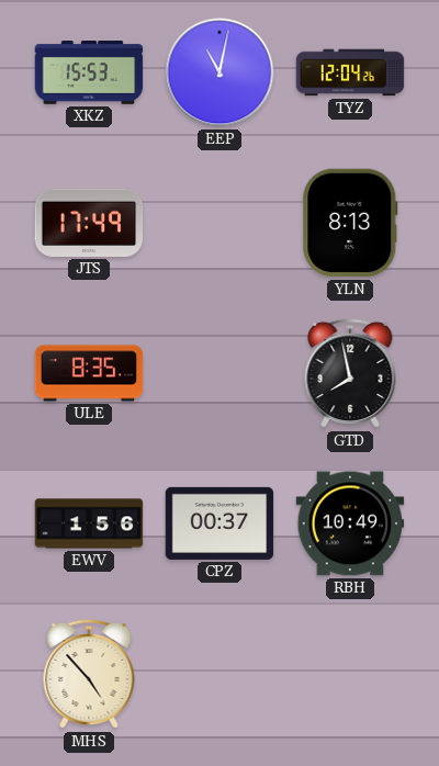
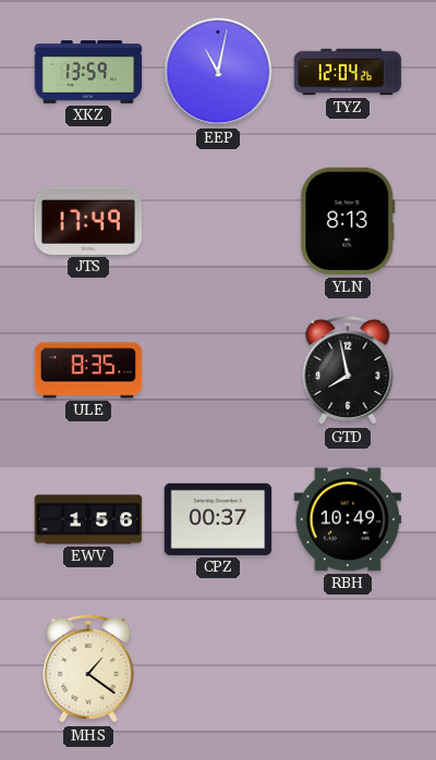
XKZ: 15:53 -> 13:59
MHS: 4:53 -> 1:21
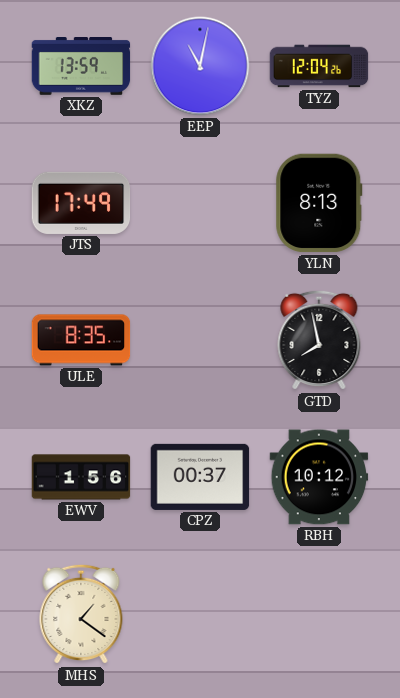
RBH: 10:49 -> 10:12
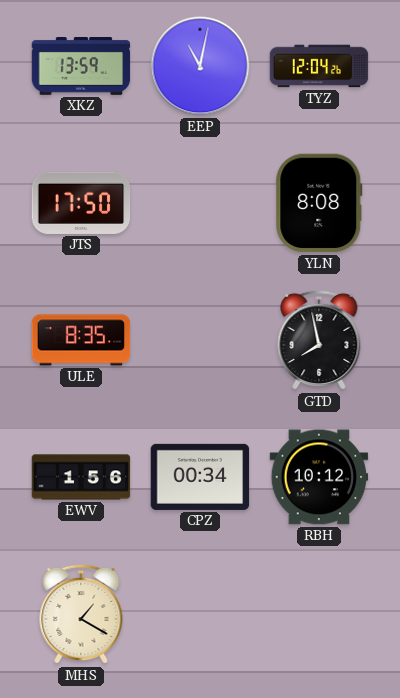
JTS: 17:49 -> 17:50
YLN: 8:13 -> 8:08
CPZ: 00:37 -> 00:34
MHS: 1:21 -> 1:20
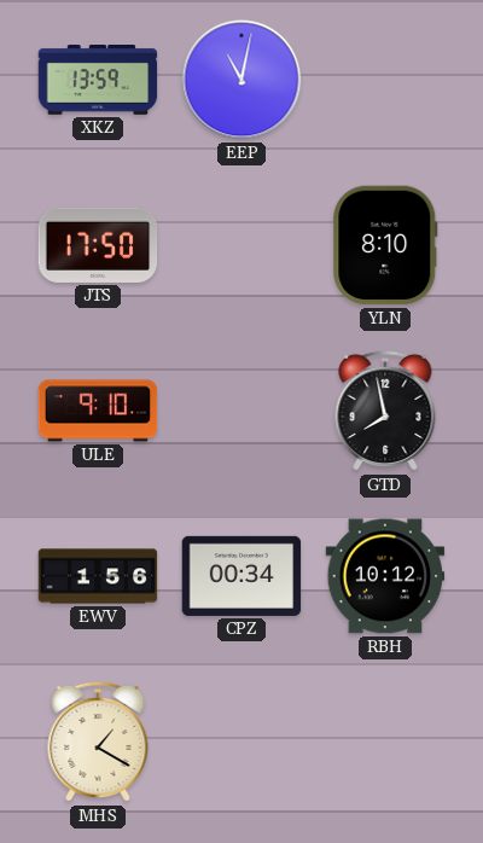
TYZ: 12:04 -> none
YLN: 8:08 -> 8:10
ULE: 8:35 -> 9:10
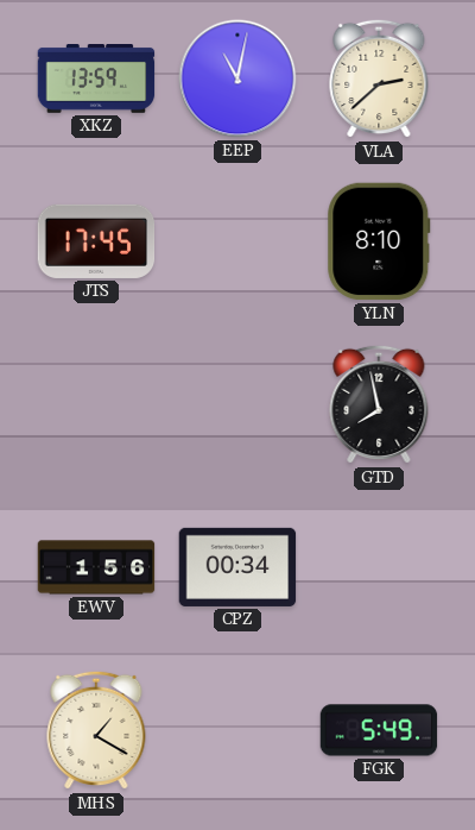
VLA: none -> 2:38
JTS: 17:50 -> 17:45
ULE: 9:10 -> none
RBH: 10:12 -> none
FGK: none -> 5:49
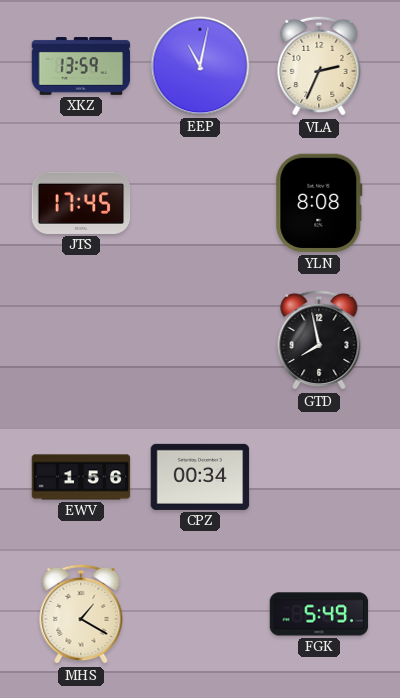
VLA: 2:38 -> 2:34
YLN: 8:10 -> 8:08
